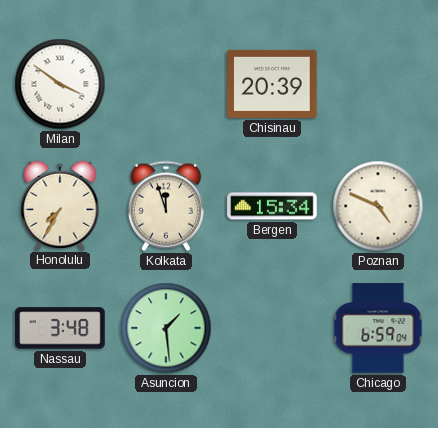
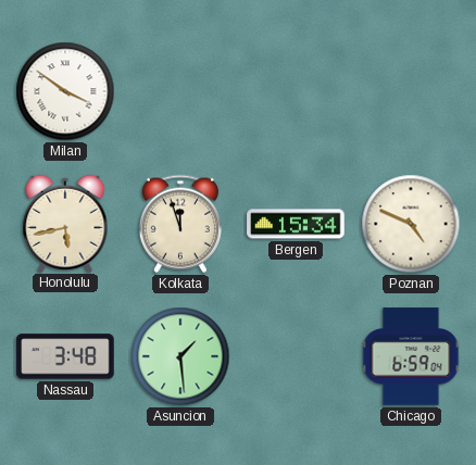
Chisinau: 20:39 -> none
Honolulu: 7:35 -> 5:43
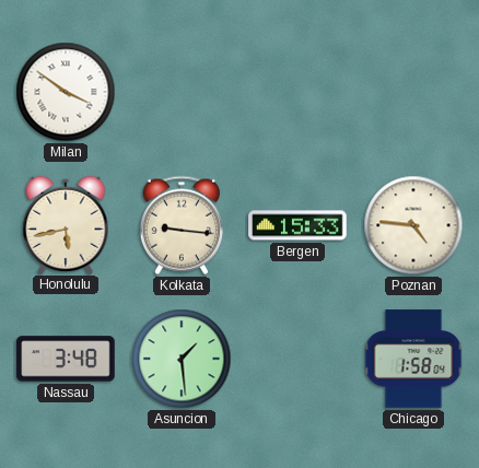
Kolkata: 11:57 -> 9:16
Bergen: 15:34 -> 15:33
Poznan: 4:49 -> 4:46
Chicago: 6:59 -> 1:58
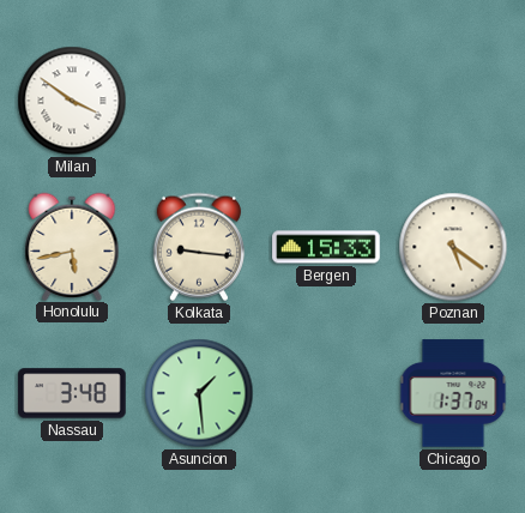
Poznan: 4:46 -> 5:21
Chicago: 1:58 -> 1:37
